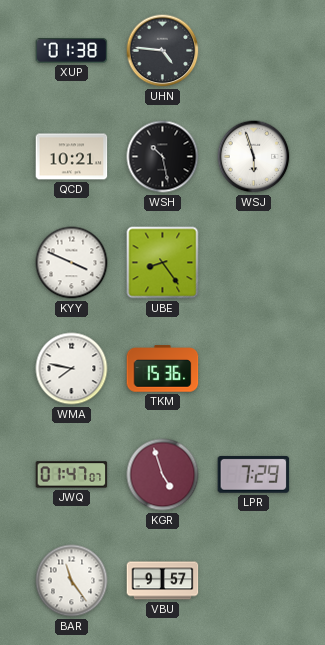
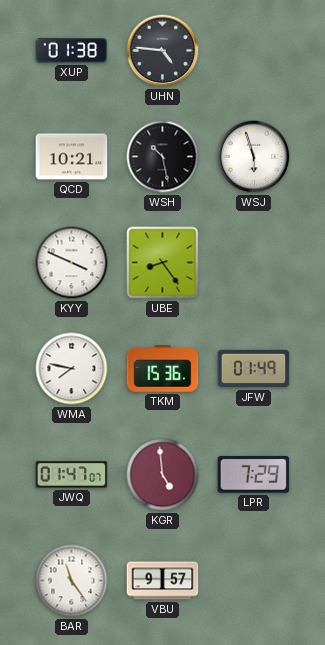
JFW: none -> 01:49
KGR: 4:57 -> 4:59
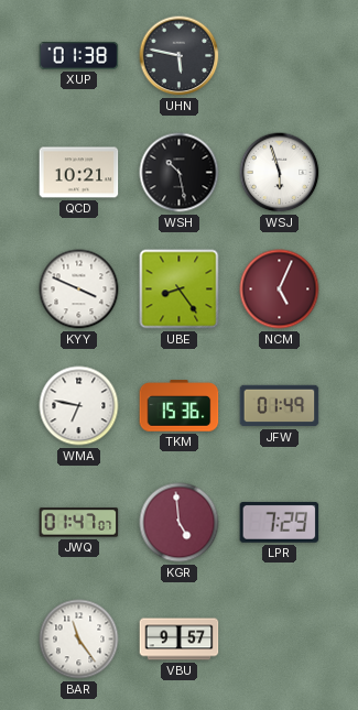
UHN: 4:46 -> 5:47
NCM: none -> 5:04
WMA: 7:47 -> 6:47
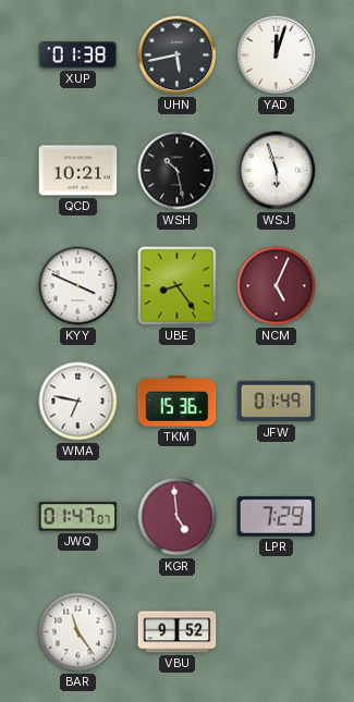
UHN: 5:47 -> 5:43
YAD: none -> 12:03
VBU: 9:57 -> 9:52
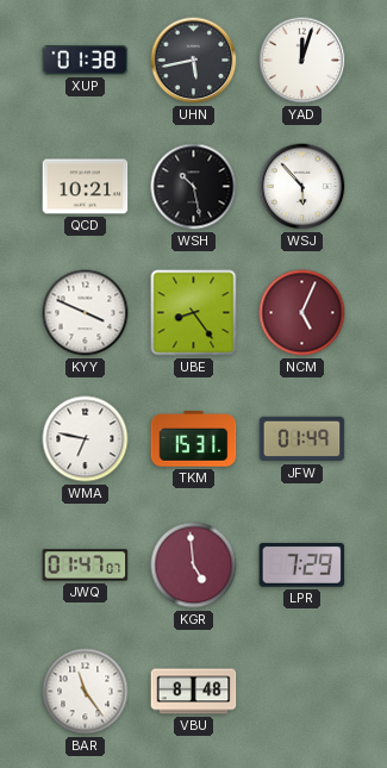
WSJ: 5:57 -> 5:53
TKM: 15:36 -> 15:31
VBU: 9:52 -> 8:48
